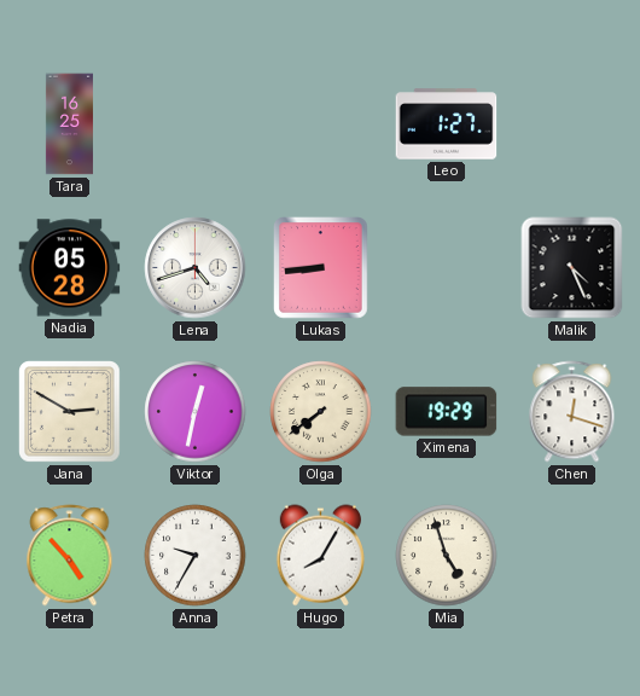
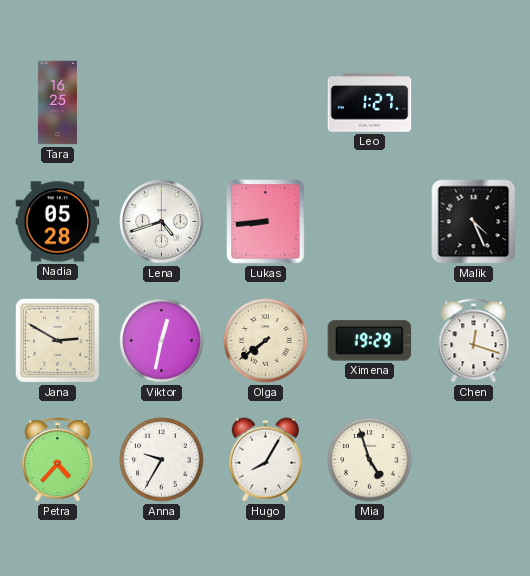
Petra: 4:53 -> 4:37
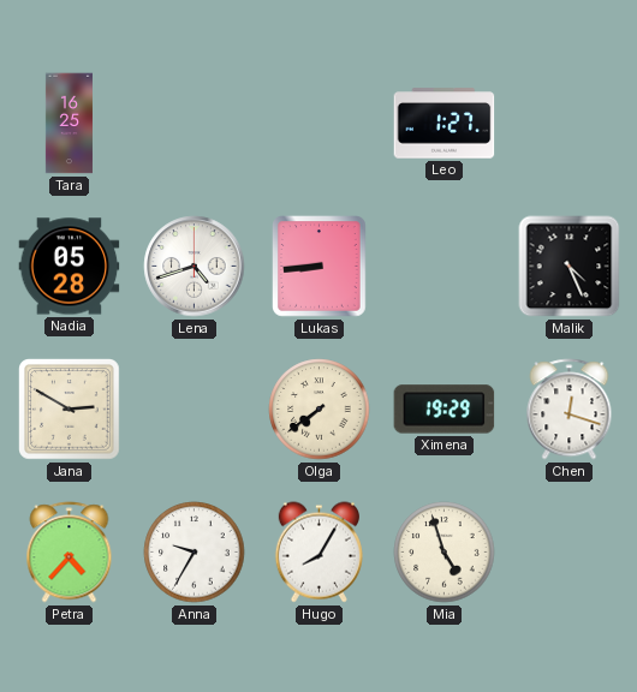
Viktor: 12:32 -> none
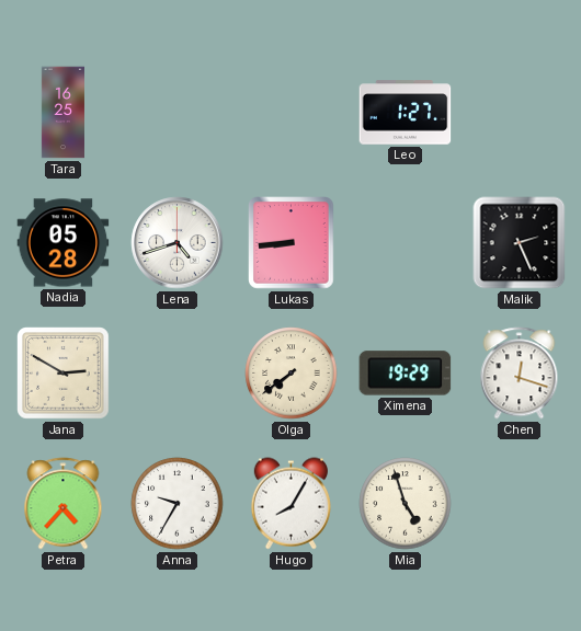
Malik: 4:26 -> 2:26
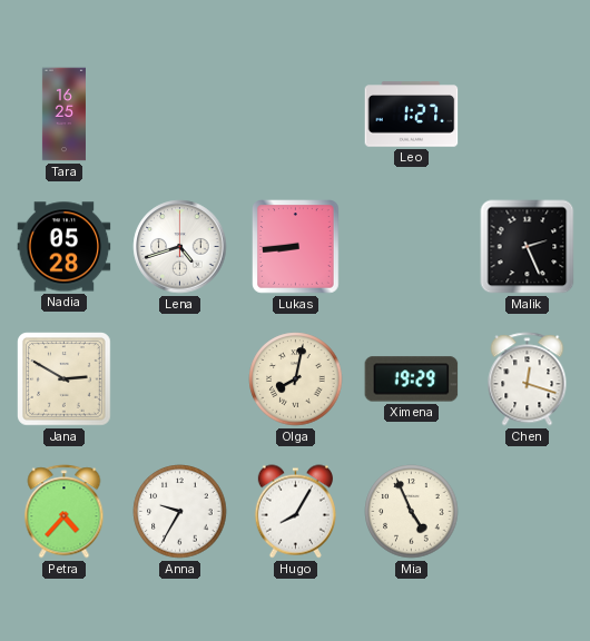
Olga: 7:39 -> 8:02
Mia: 4:57 -> 4:56
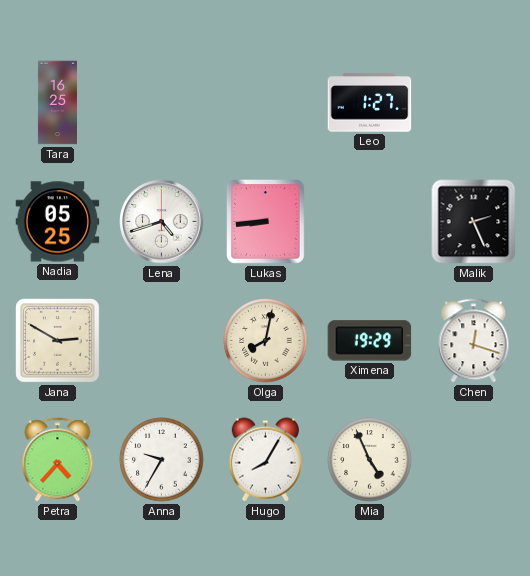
Nadia: 05:28 -> 05:25
